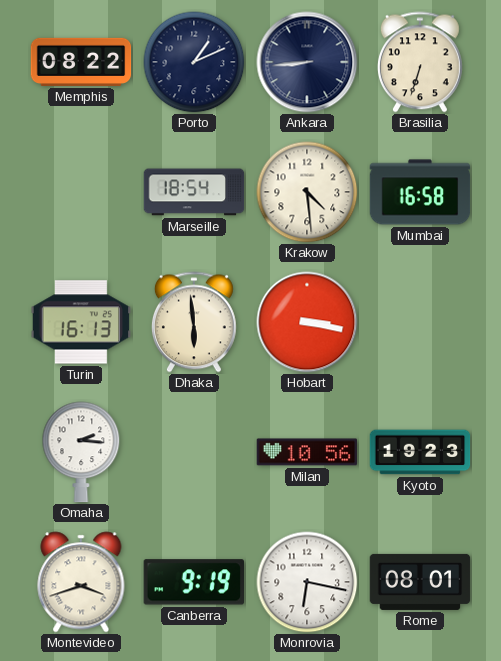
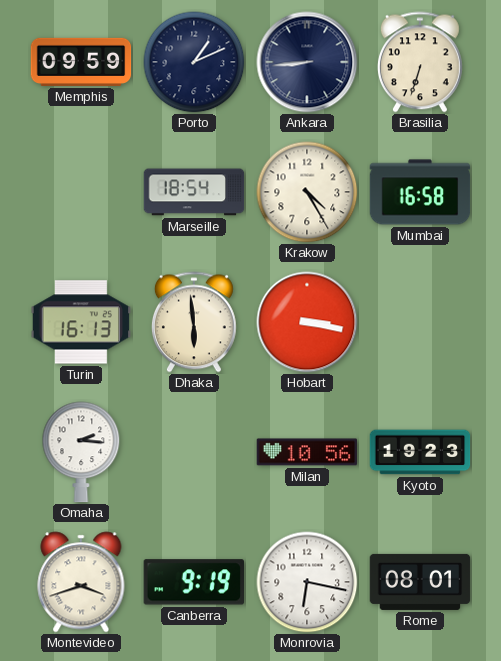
Memphis: 08:22 -> 09:59
Krakow: 4:29 -> 4:25
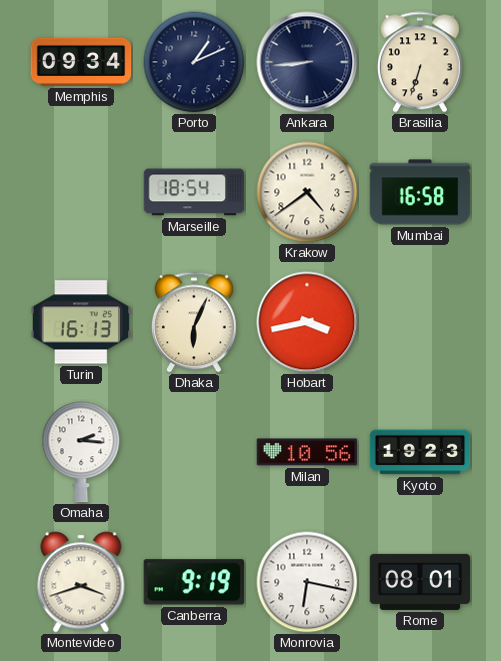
Memphis: 09:59 -> 09:34
Krakow: 4:25 -> 4:39
Dhaka: 5:59 -> 6:04
Hobart: 3:17 -> 3:43
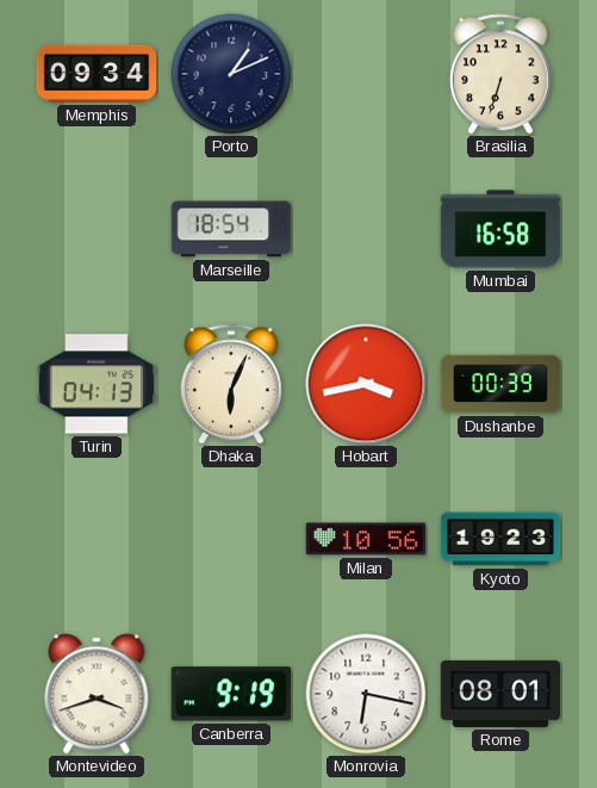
Ankara: 8:44 -> none
Krakow: 4:39 -> none
Turin: 16:13 -> 04:13
Dushanbe: none -> 00:39
Omaha: 2:16 -> none
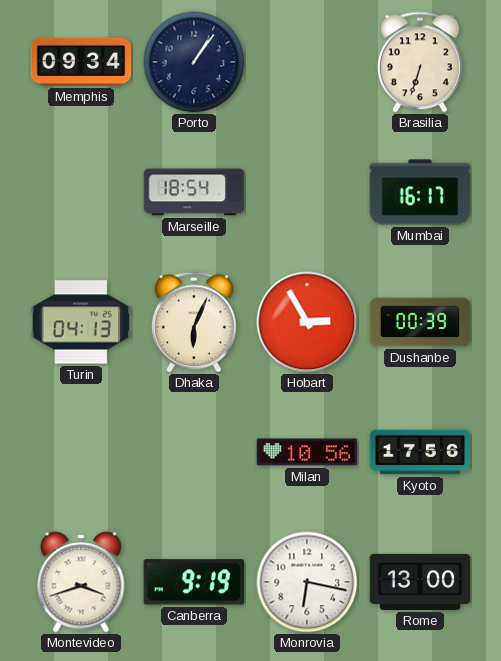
Porto: 1:11 -> 1:06
Mumbai: 16:58 -> 16:17
Hobart: 3:43 -> 2:55
Kyoto: 19:23 -> 17:56
Rome: 08:01 -> 13:00
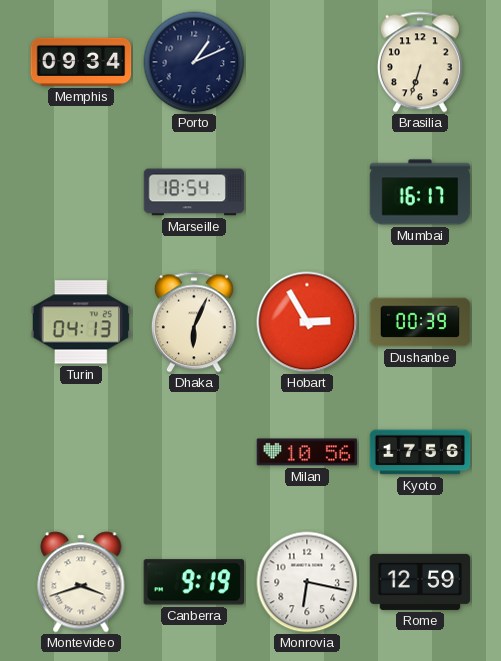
Porto: 1:06 -> 1:11
Rome: 13:00 -> 12:59
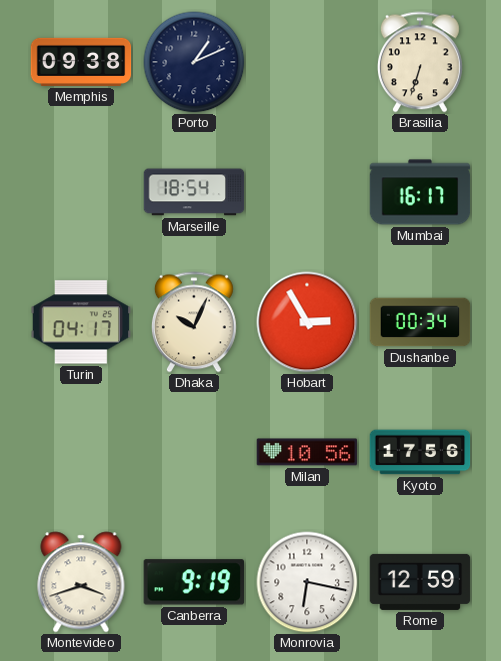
Memphis: 09:34 -> 09:38
Turin: 04:13 -> 04:17
Dhaka: 6:04 -> 10:04
Dushanbe: 00:39 -> 00:34
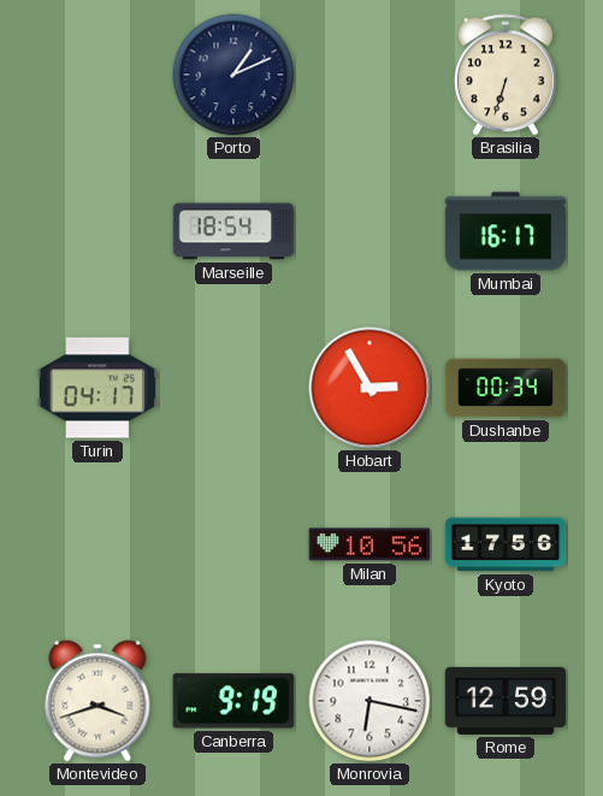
Memphis: 09:38 -> none
Dhaka: 10:04 -> none
